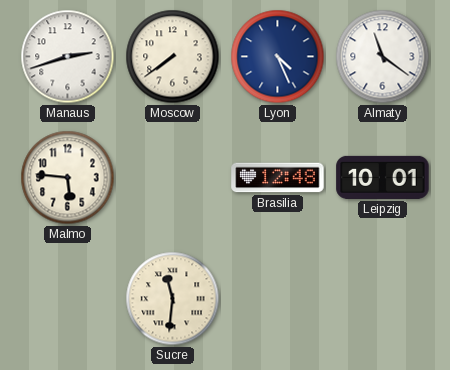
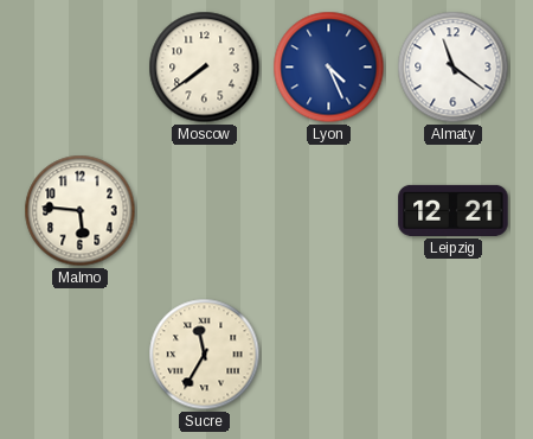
Manaus: 2:42 -> none
Brasilia: 12:48 -> none
Leipzig: 10:01 -> 12:21
Sucre: 11:31 -> 11:35
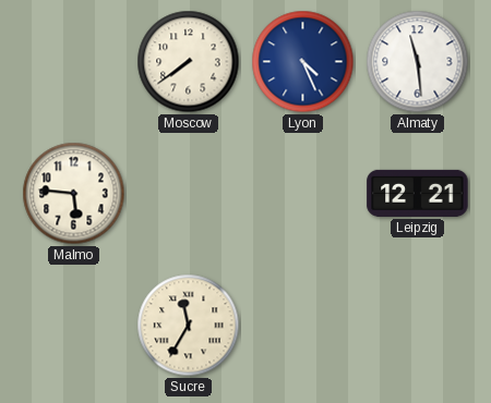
Almaty: 11:21 -> 11:29
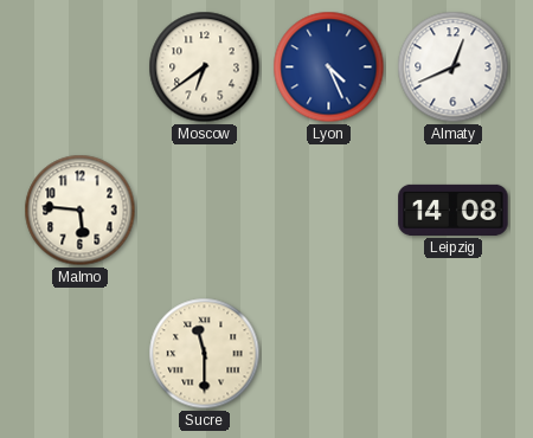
Moscow: 7:39 -> 6:39
Almaty: 11:29 -> 12:41
Leipzig: 12:21 -> 14:08
Sucre: 11:35 -> 11:30
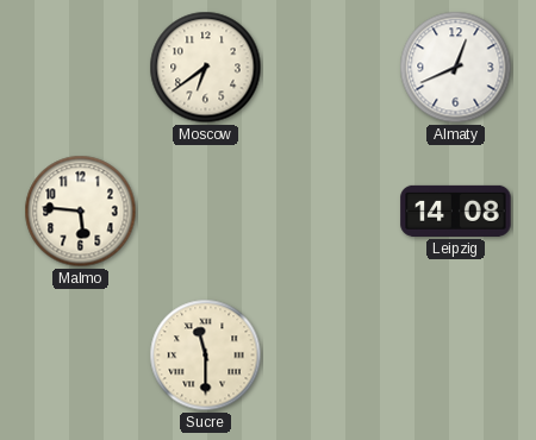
Lyon: 4:26 -> none
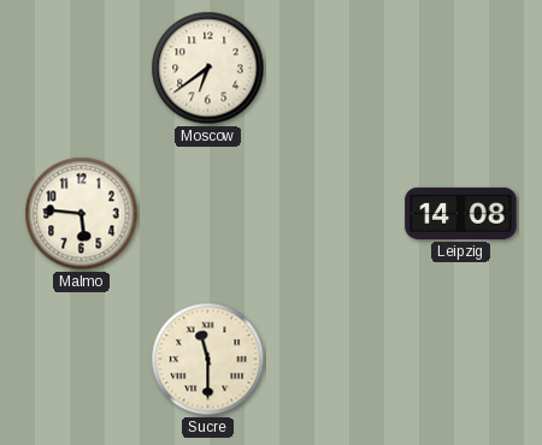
Almaty: 12:41 -> none
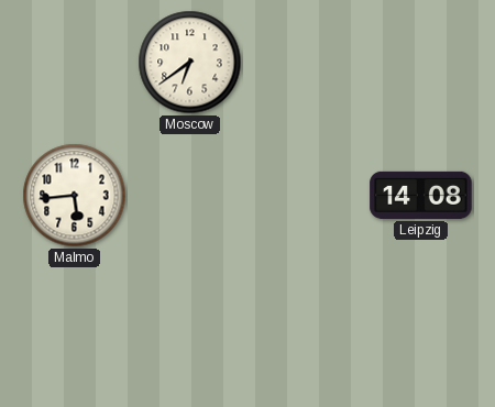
Malmo: 5:46 -> 5:44
Sucre: 11:30 -> none
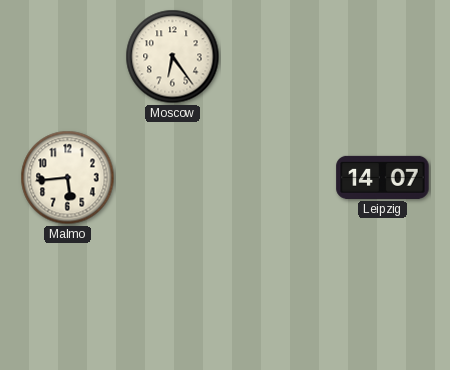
Moscow: 6:39 -> 6:24
Leipzig: 14:08 -> 14:07
